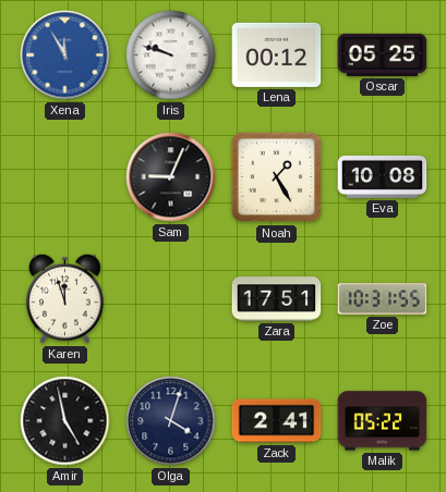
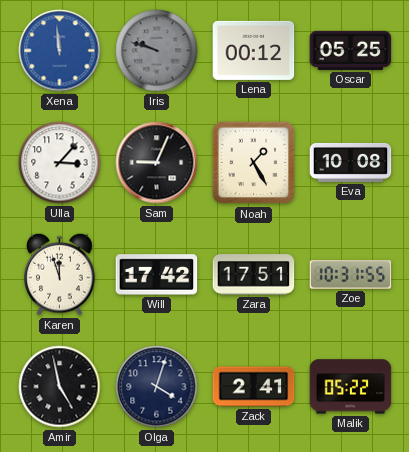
Xena: 11:55 -> 11:59
Iris dial: white -> grey
Ulla: none -> 3:07
Will: none -> 17:42
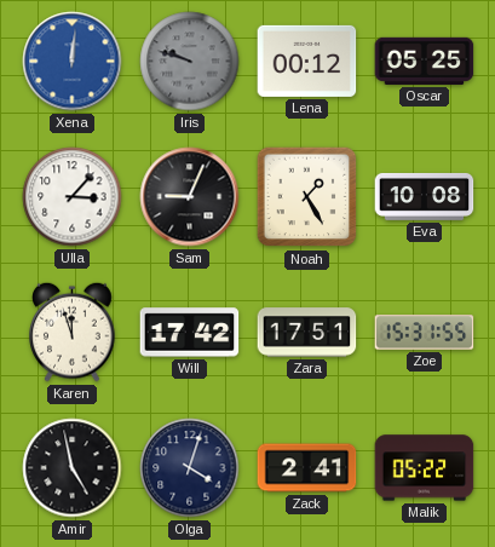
Xena: 11:59 -> 12:01
Zoe: 10:31 -> 15:31
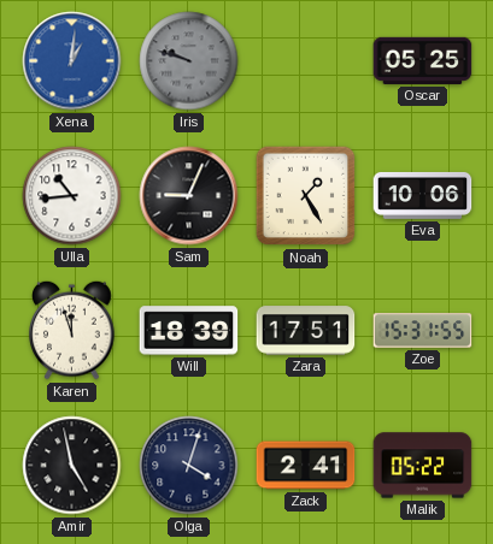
Xena: 12:01 -> 1:01
Lena: 00:12 -> none
Ulla: 3:07 -> 10:44
Eva: 10:08 -> 10:06
Will: 17:42 -> 18:39
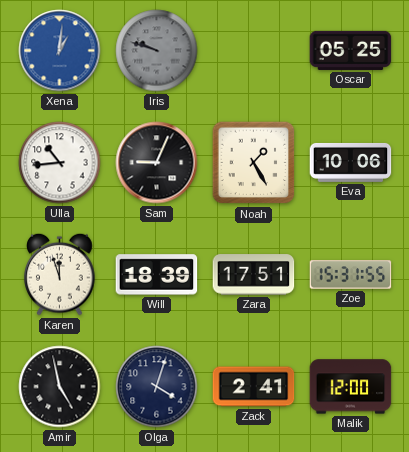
Malik: 05:22 -> 12:00
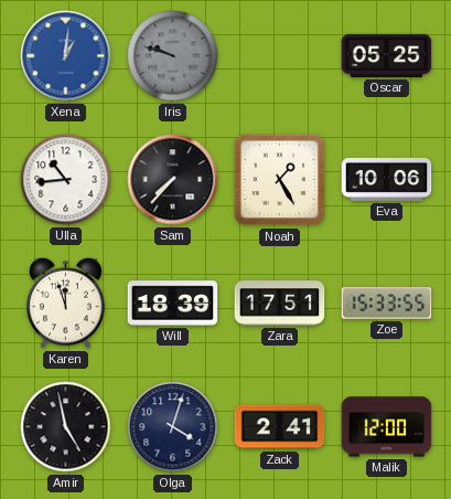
Sam: 9:04 -> 7:37
Zoe: 15:31 -> 15:33
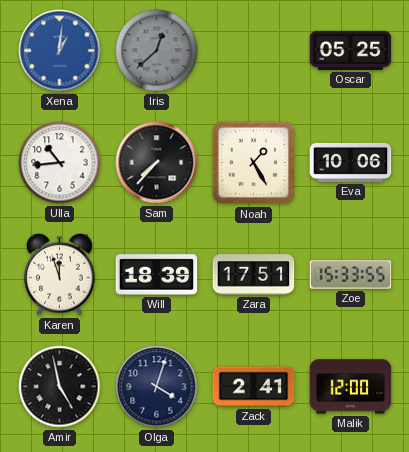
Iris: 9:48 -> 12:38
